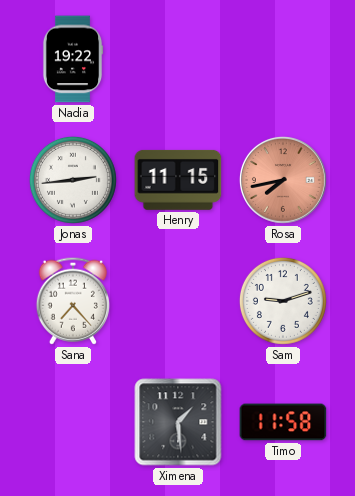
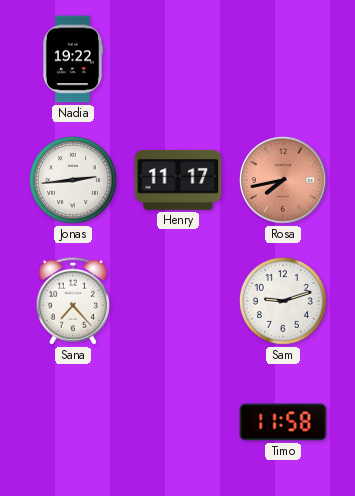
Henry: 11:15 -> 11:17
Ximena: 1:29 -> none
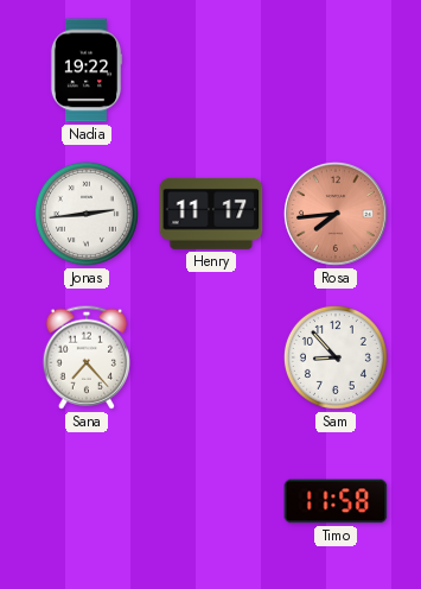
Rosa: 7:43 -> 7:44
Sam: 9:12 -> 8:53
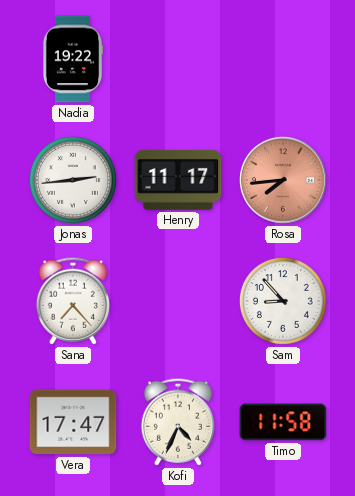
Vera: none -> 17:47
Kofi: none -> 4:34
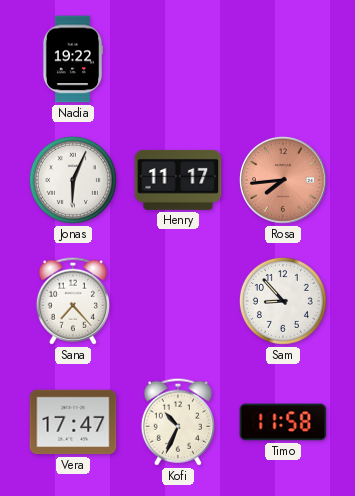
Jonas: 2:44 -> 6:04
Kofi: 4:34 -> 10:34
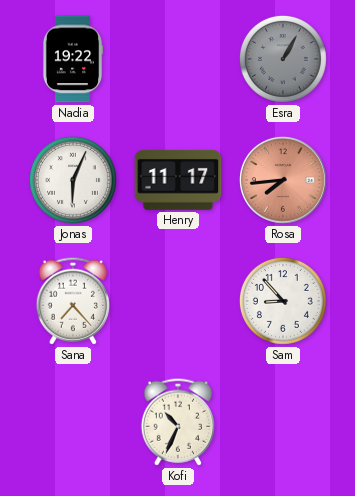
Esra: none -> 1:05
Vera: 17:47 -> none
Timo: 11:58 -> none
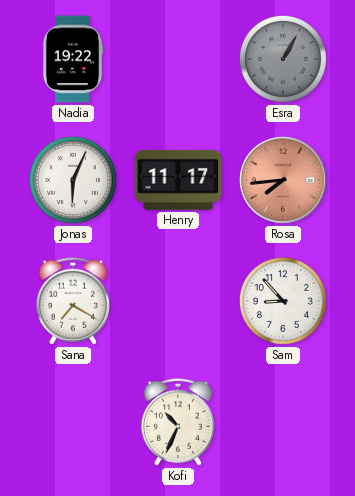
Sana: 7:23 -> 7:20
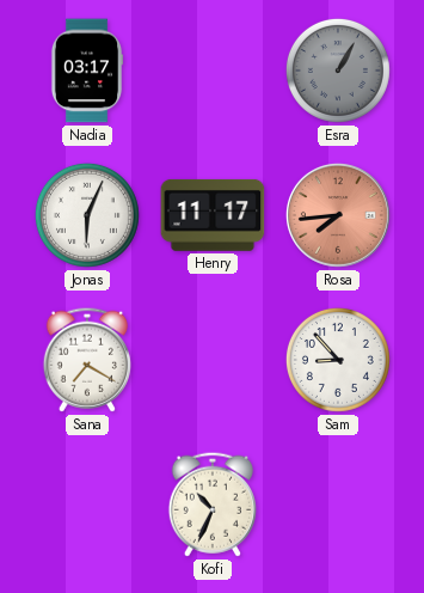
Nadia: 19:22 -> 03:17
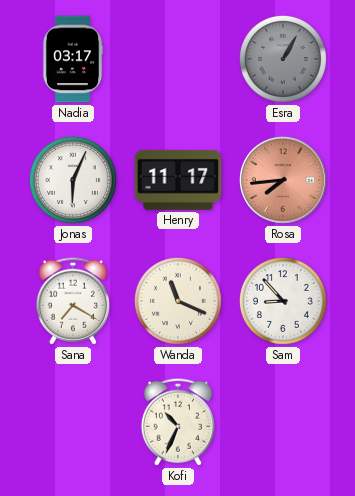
Wanda: none -> 11:19
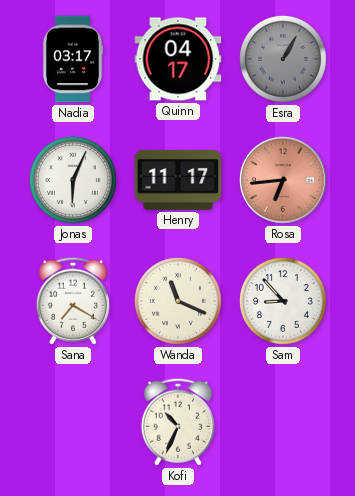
Quinn: none -> 04:17
Rosa: 7:44 -> 6:44
